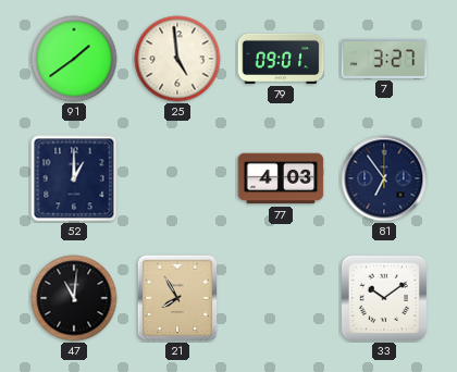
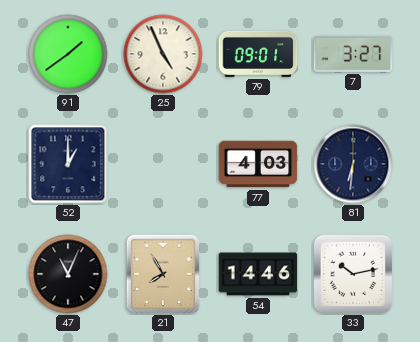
25: 4:59 -> 4:56
81: 6:54 -> 6:31
47: 11:01 -> 11:04
54: none -> 14:46
33: 10:09 -> 10:13
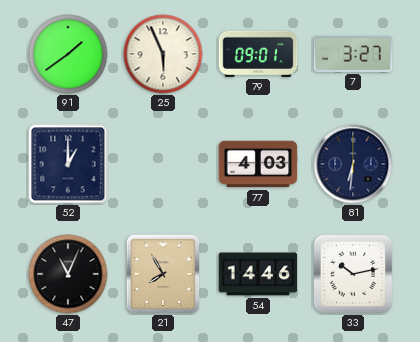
25: 4:56 -> 5:56
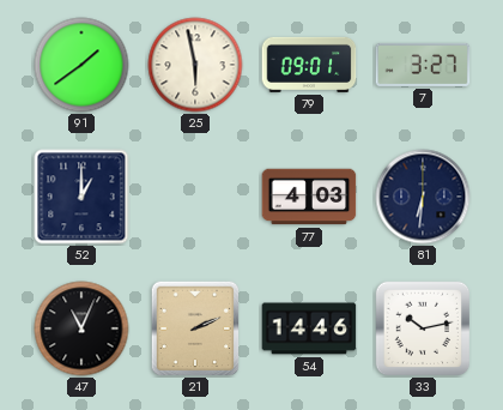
25: 5:56 -> 5:58
21: 7:55 -> 2:11
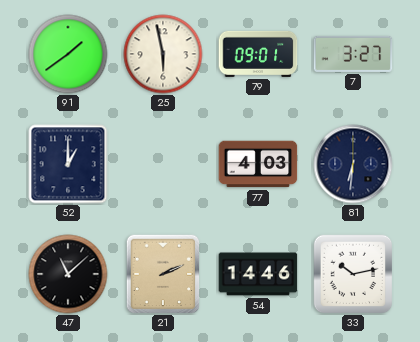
47: 11:04 -> 11:08
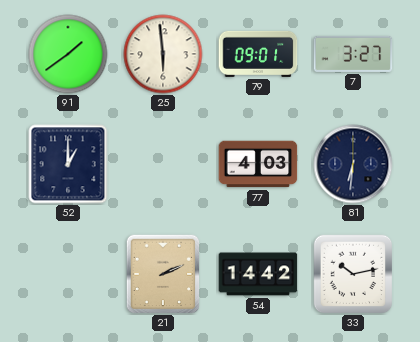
25: 5:58 -> 5:59
47: 11:08 -> none
54: 14:46 -> 14:42
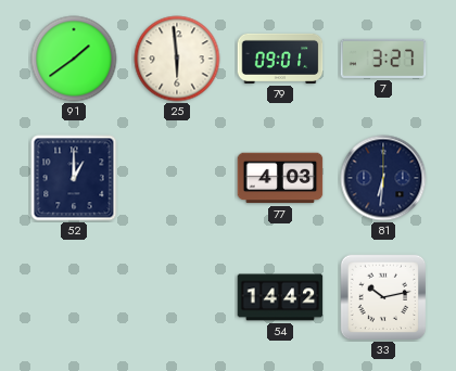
21: 2:11 -> none
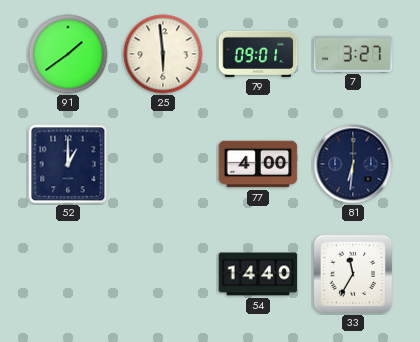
77: 4:03 -> 4:00
54: 14:42 -> 14:40
33: 10:13 -> 11:35
